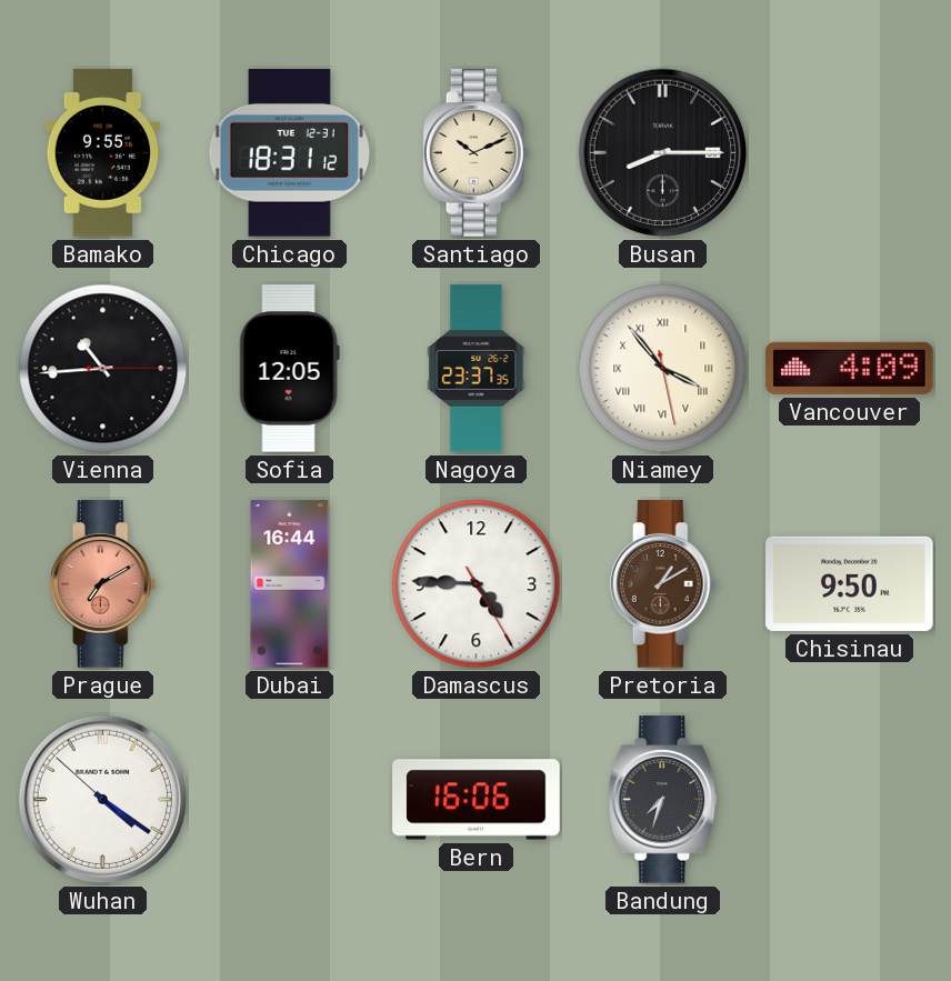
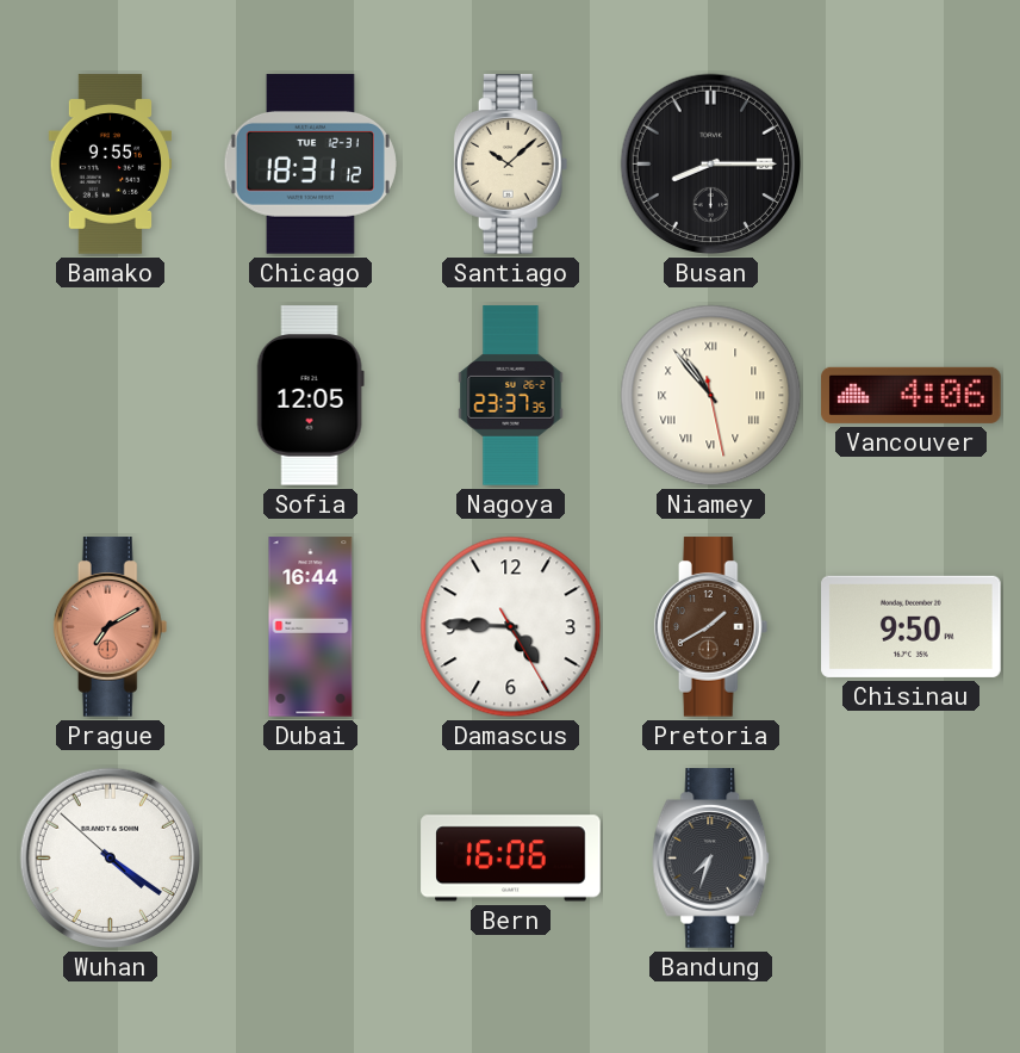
Santiago: 10:11 -> 10:08
Vienna: 10:44 -> none
Niamey: 3:53 -> 10:53
Vancouver: 4:09 -> 4:06
Pretoria: 1:10 -> 1:40
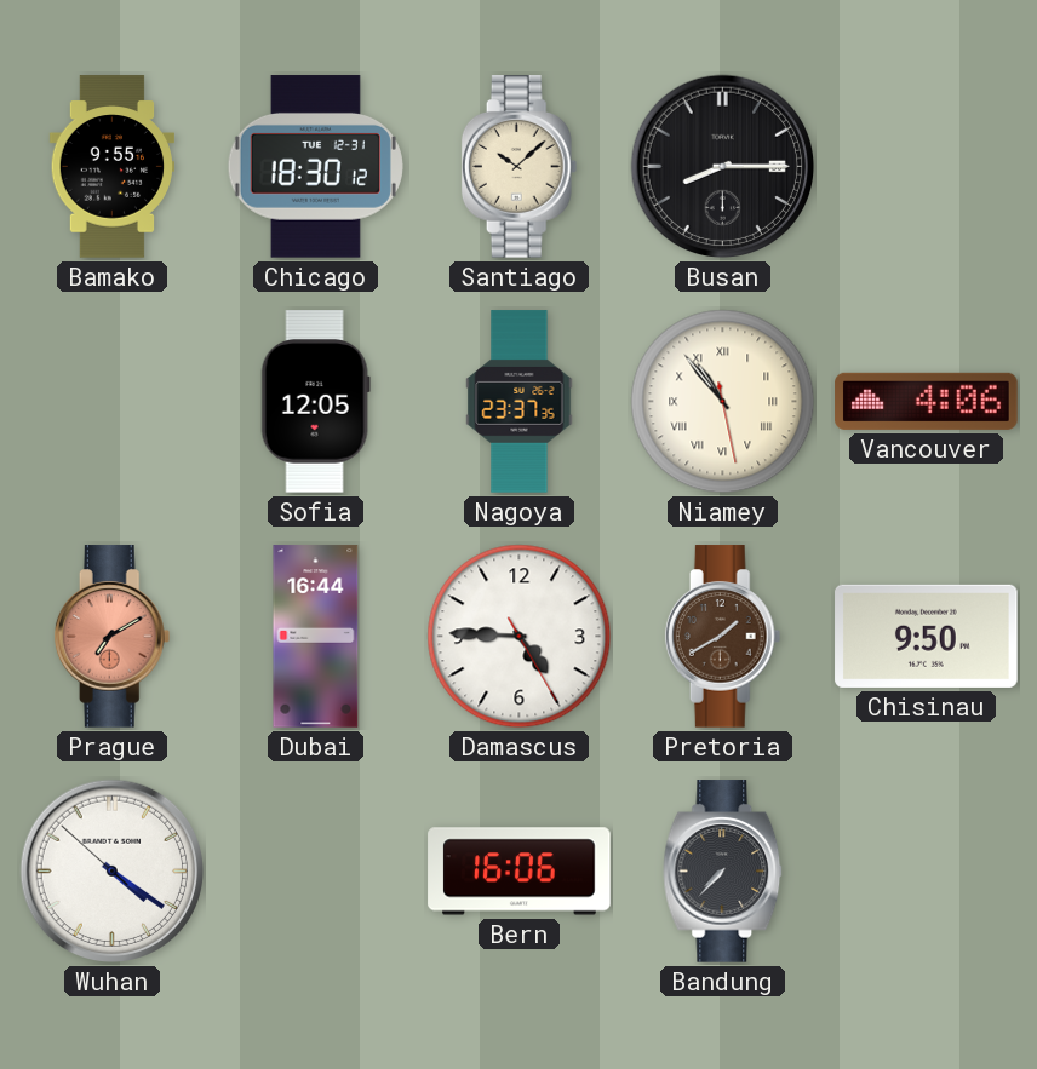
Chicago: 18:31 -> 18:30
Bandung: 7:33 -> 7:37
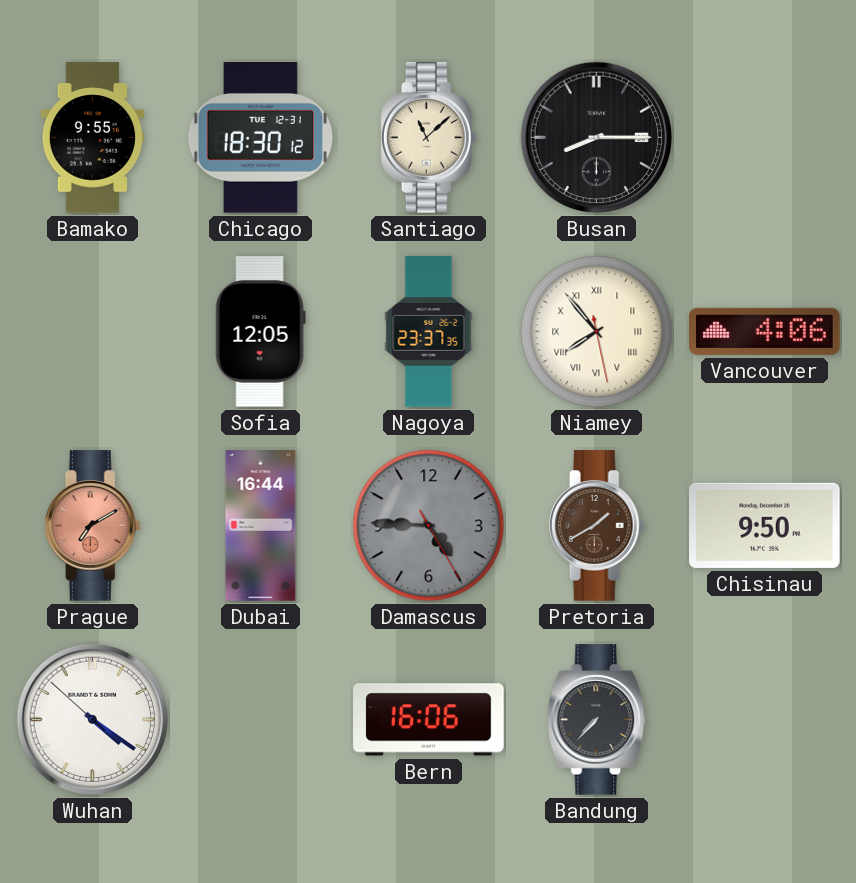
Santiago: 10:08 -> 11:08
Niamey: 10:53 -> 7:53
Damascus dial: white -> grey
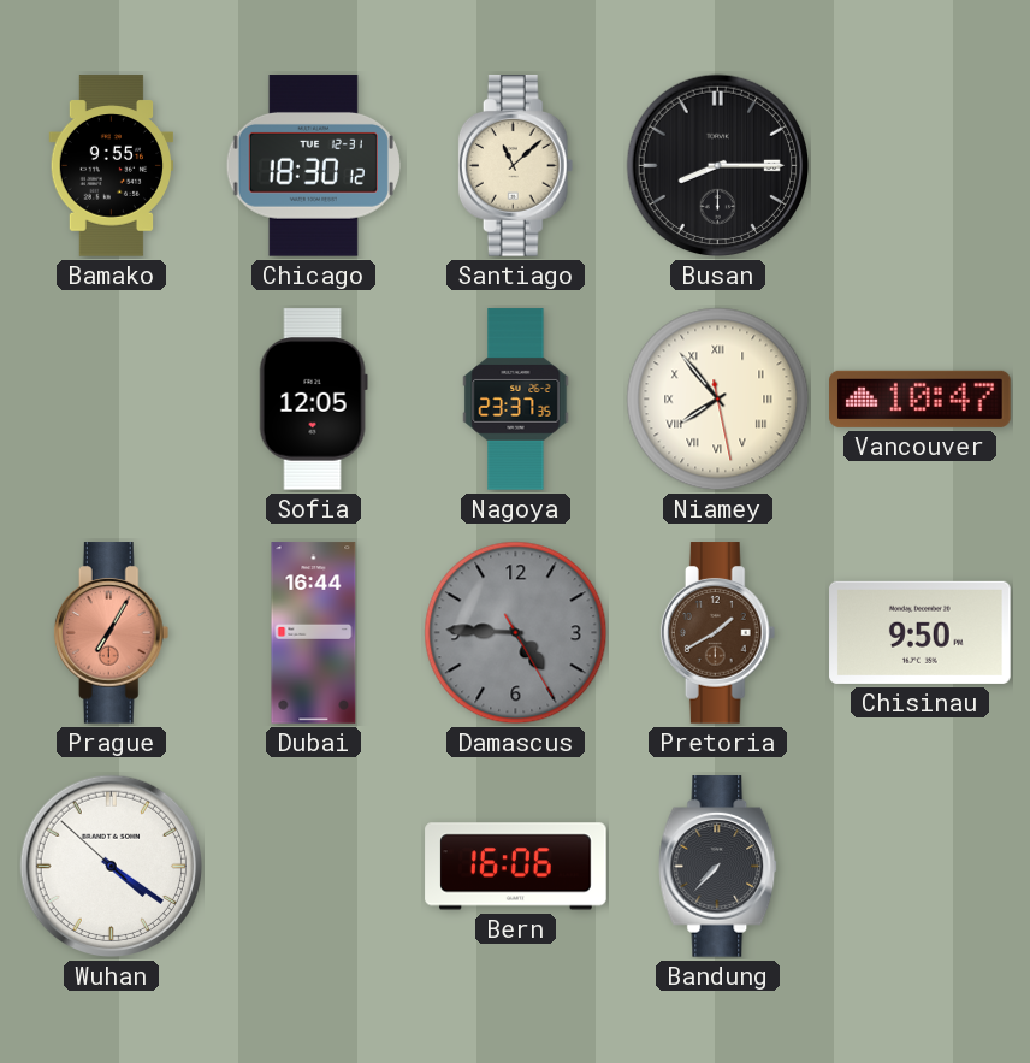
Vancouver: 4:06 -> 10:47
Prague: 7:10 -> 7:05
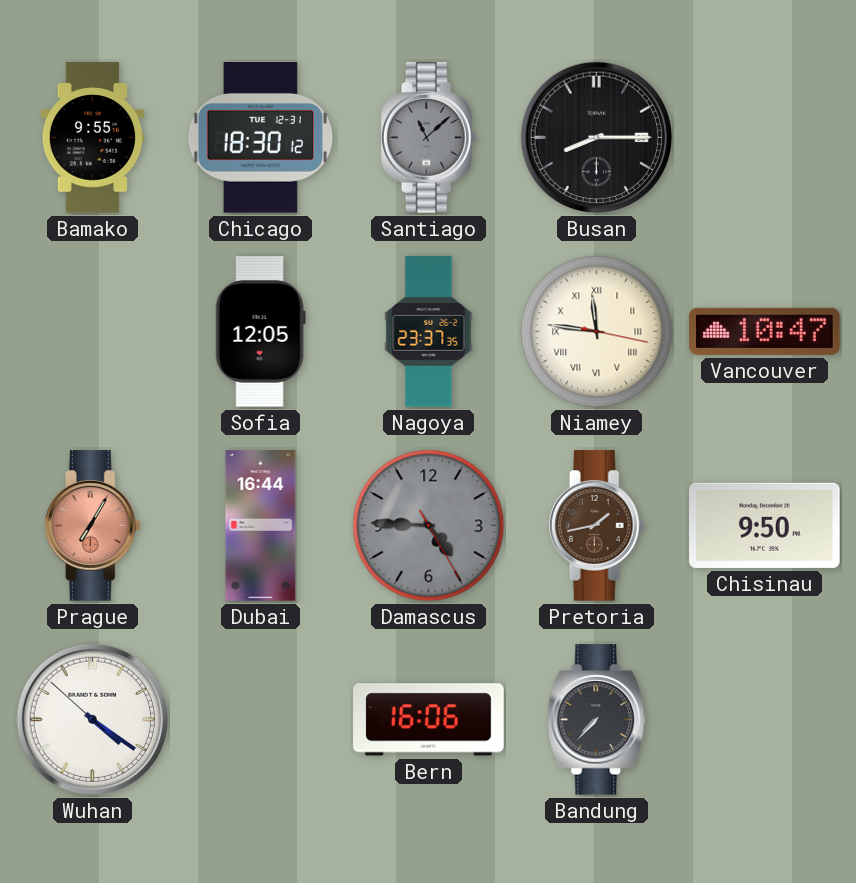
Santiago dial: cream -> grey
Niamey: 7:53 -> 11:46
Pretoria: 1:40 -> 1:43
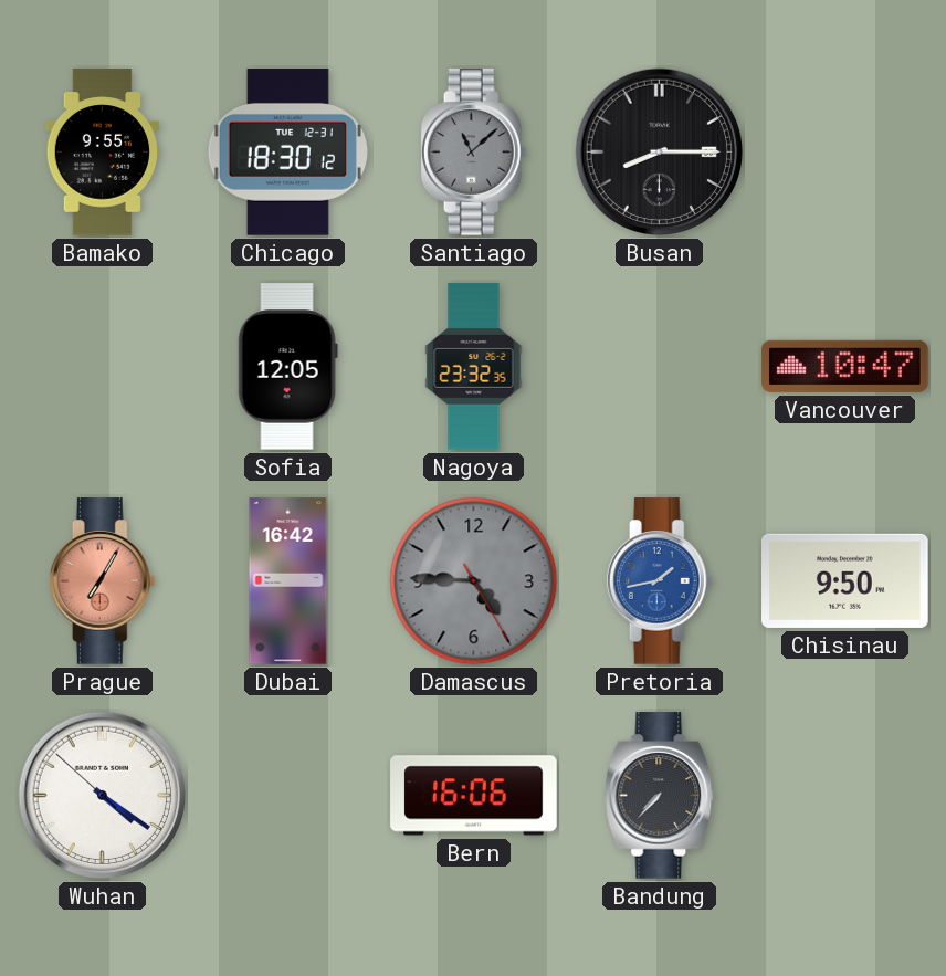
Nagoya: 23:37 -> 23:32
Niamey: 11:46 -> none
Dubai: 16:44 -> 16:42
Pretoria dial: brown -> blue
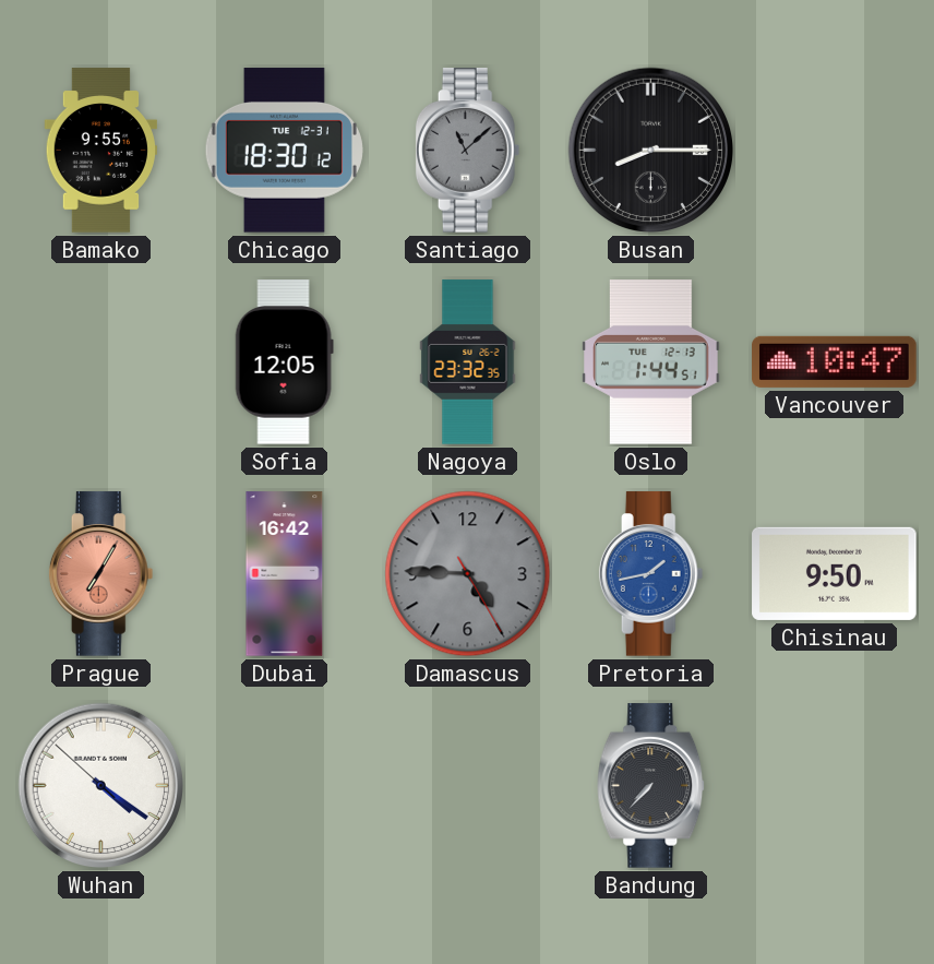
Oslo: none -> 1:44
Bern: 16:06 -> none
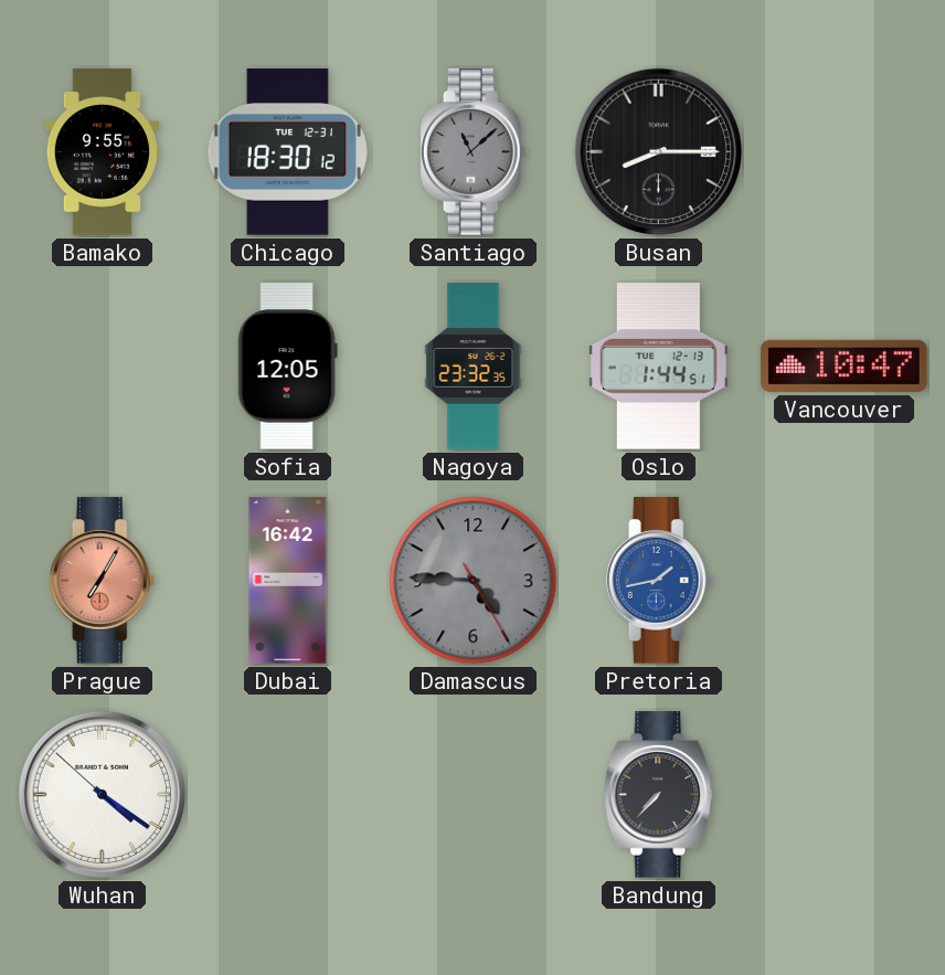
Chisinau: 9:50 -> none
